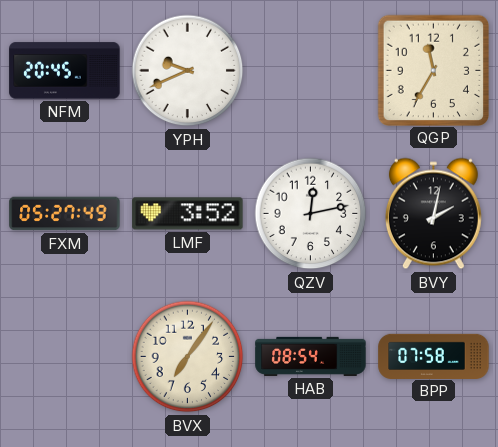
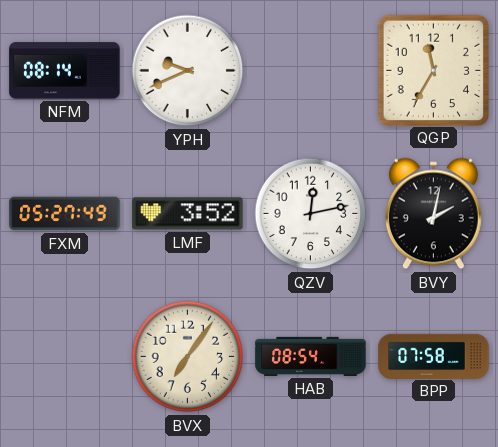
NFM: 20:45 -> 08:14
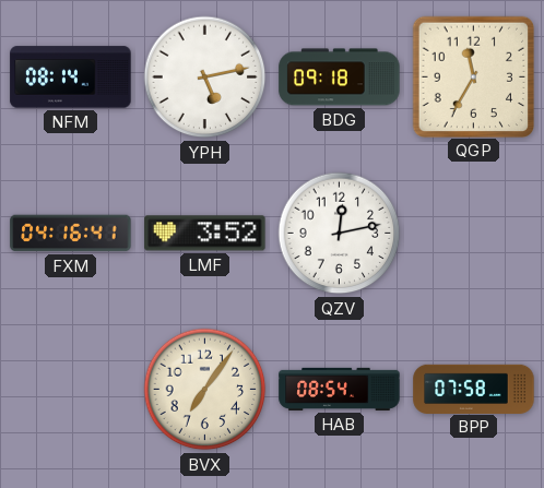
YPH: 9:41 -> 5:13
BDG: none -> 09:18
FXM: 05:27 -> 04:16
BVY: 2:02 -> none
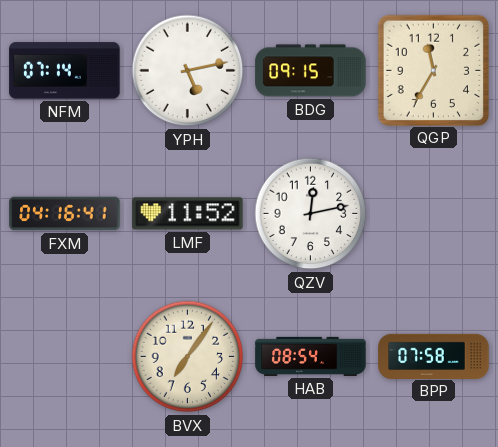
NFM: 08:14 -> 07:14
BDG: 09:18 -> 09:15
LMF: 3:52 -> 11:52
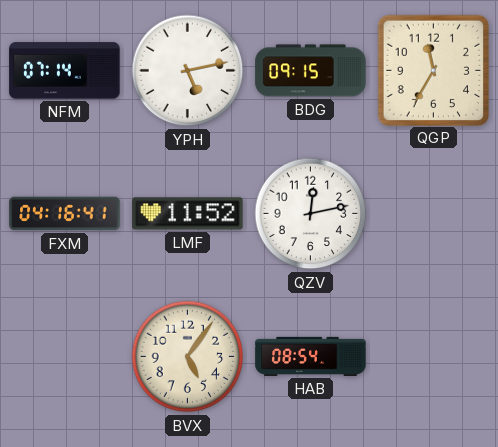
BVX: 7:06 -> 5:06
BPP: 07:58 -> none
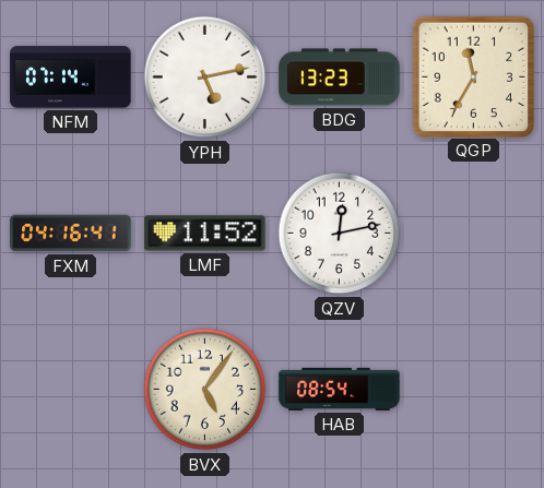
BDG: 09:15 -> 13:23
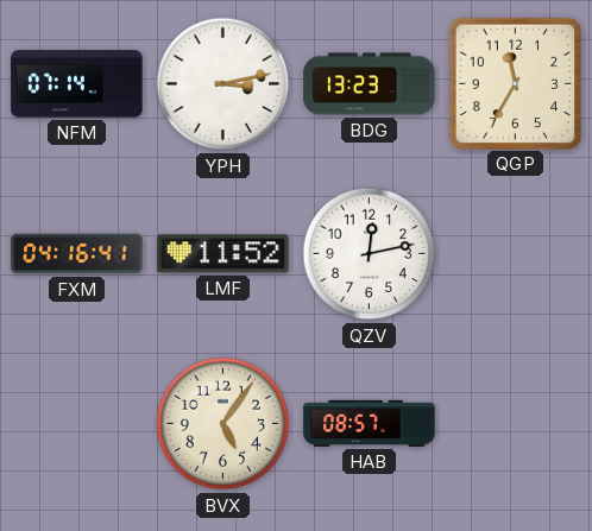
YPH: 5:13 -> 3:13
HAB: 08:54 -> 08:57
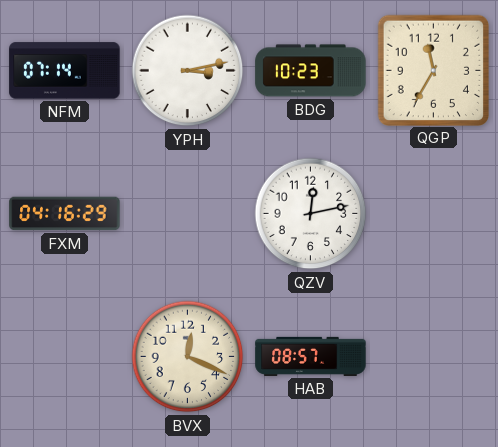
BDG: 13:23 -> 10:23
FXM: 04:16:41 -> 04:16:29
LMF: 11:52 -> none
BVX: 5:06 -> 12:19
